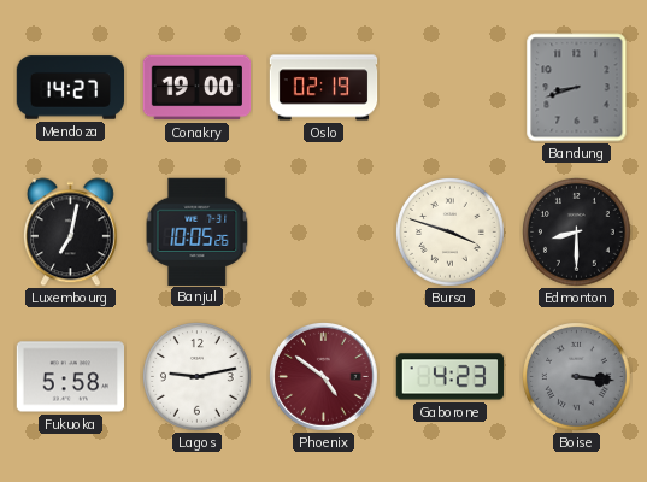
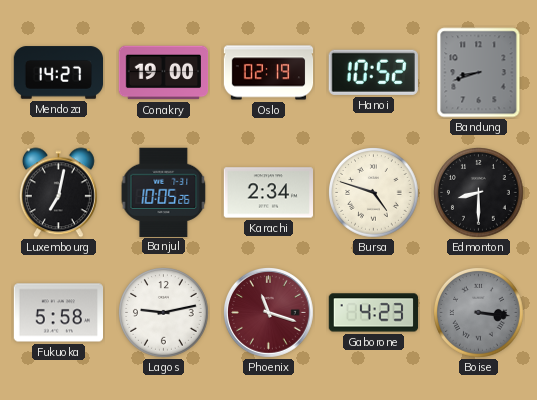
Hanoi: none -> 10:52
Karachi: none -> 2:34
Bursa: 3:48 -> 4:48
Phoenix: 4:51 -> 11:18
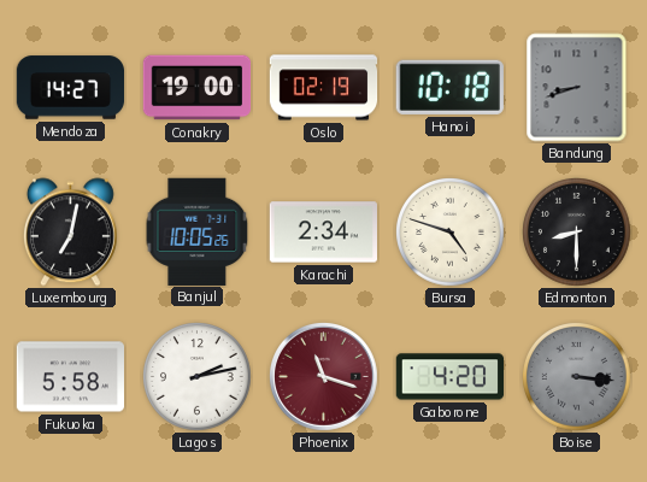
Hanoi: 10:52 -> 10:18
Lagos: 9:13 -> 2:13
Gaborone: 4:23 -> 4:20
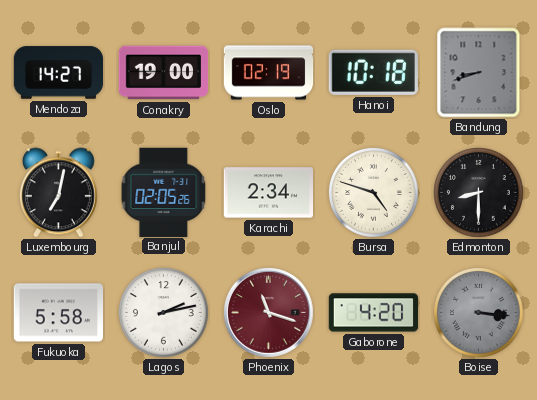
Banjul: 10:05 -> 02:05
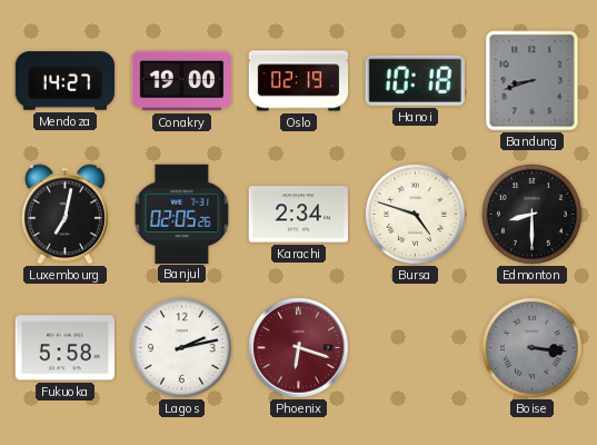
Phoenix: 11:18 -> 6:18
Gaborone: 4:20 -> none
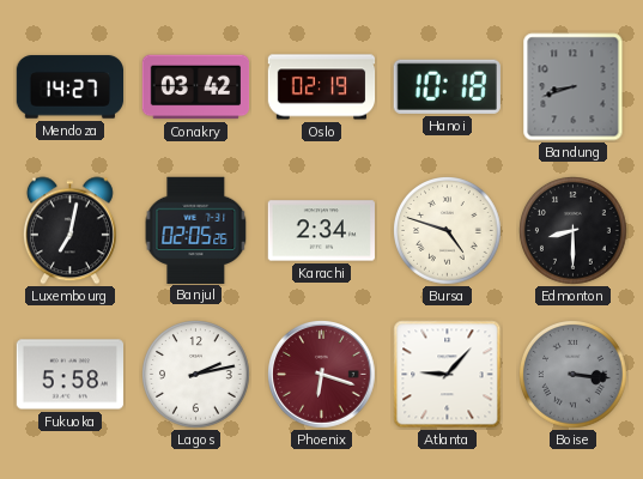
Conakry: 19:00 -> 03:42
Atlanta: none -> 9:07
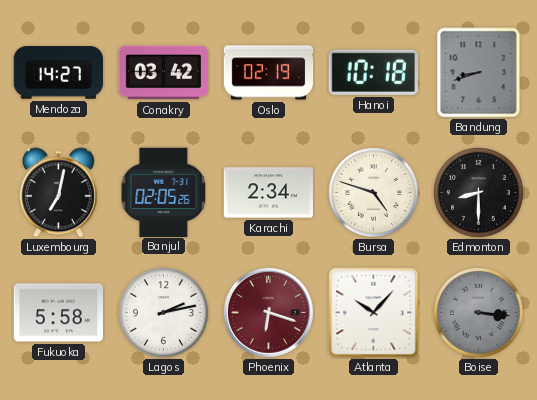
Atlanta: 9:07 -> 10:07
